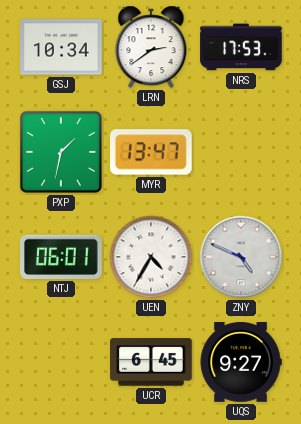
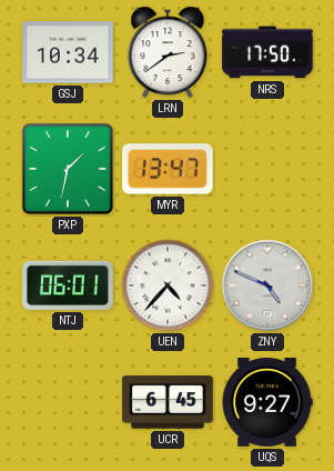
NRS: 17:53 -> 17:50
UEN: 4:35 -> 4:37
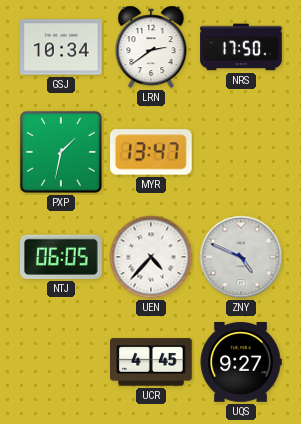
NTJ: 06:01 -> 06:05
UCR: 6:45 -> 4:45
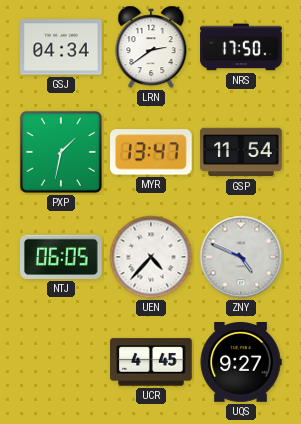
GSJ: 10:34 -> 04:34
GSP: none -> 11:54
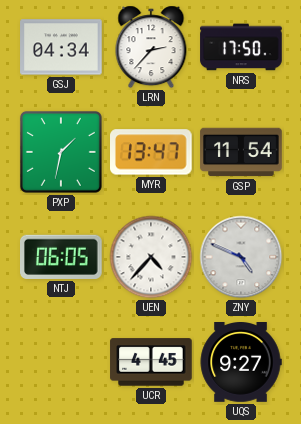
LRN: 2:39 -> 2:37
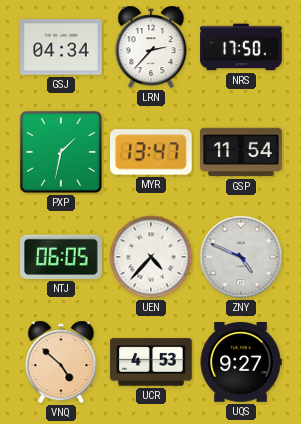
VNQ: none -> 4:52
UCR: 4:45 -> 4:53
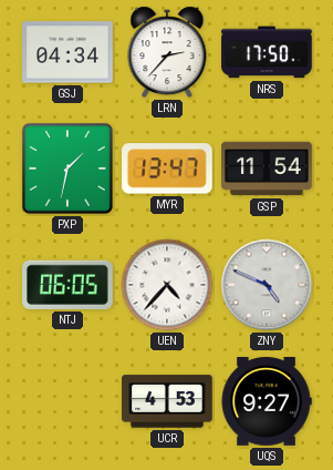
VNQ: 4:52 -> none
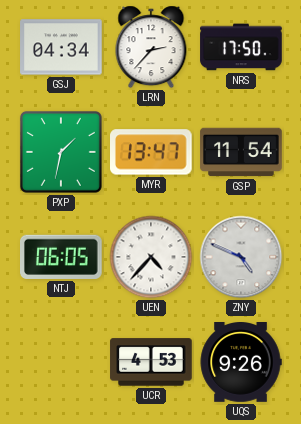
UQS: 9:27 -> 9:26
